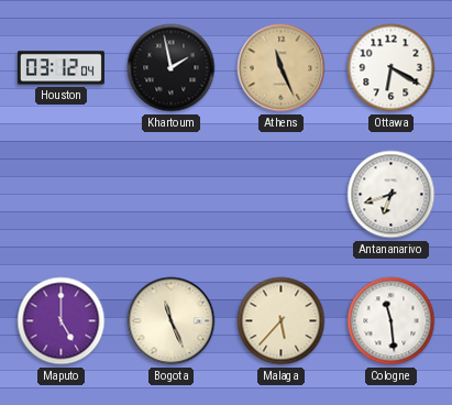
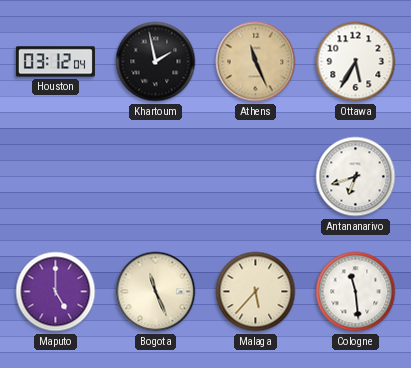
Ottawa: 6:20 -> 5:35
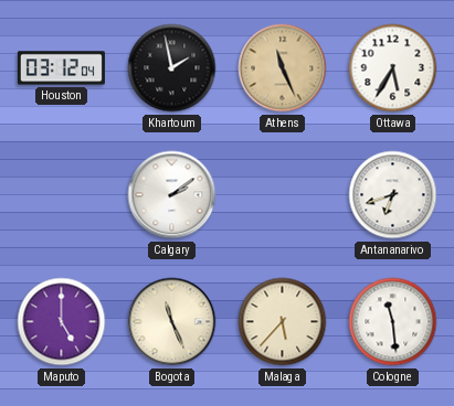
Calgary: none -> 2:09
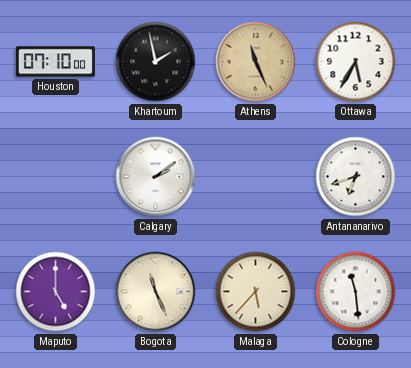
Houston: 03:12 -> 07:10
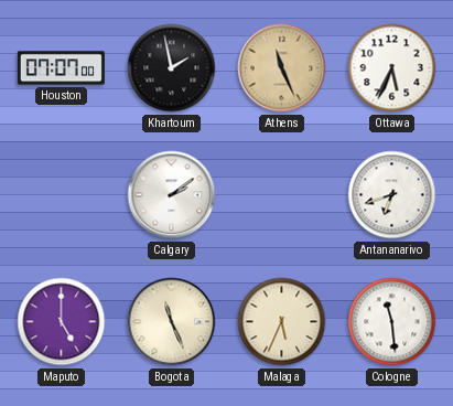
Houston: 07:10 -> 07:07
Ottawa: 5:35 -> 5:34
Malaga: 5:37 -> 5:34
